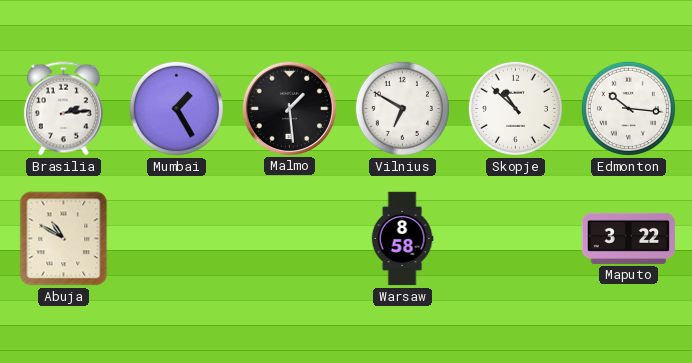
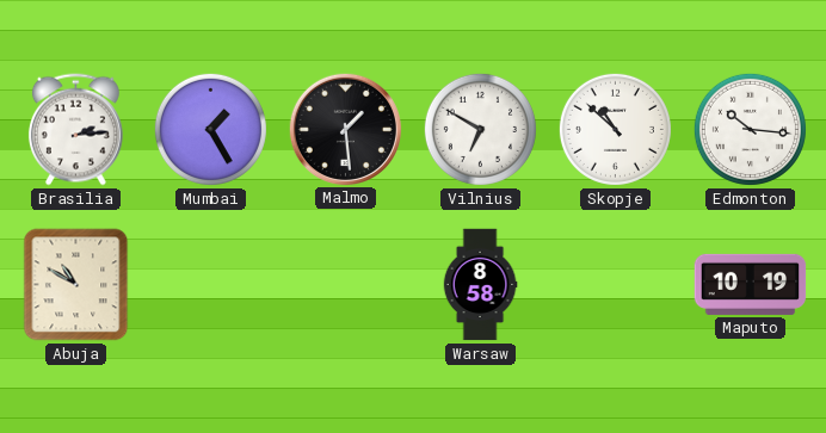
Maputo: 3:22 -> 10:19
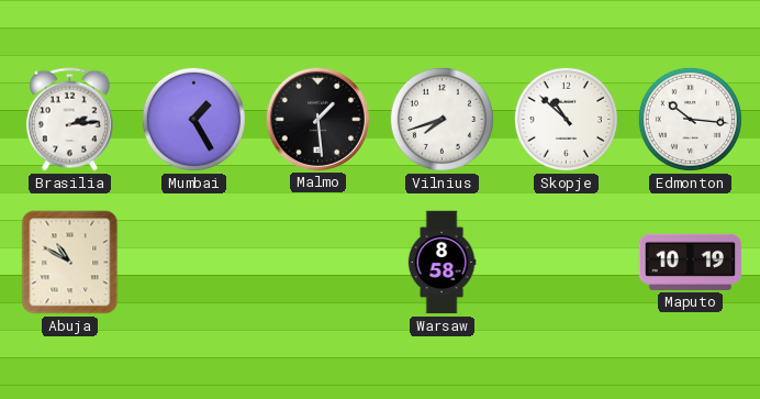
Vilnius: 6:50 -> 7:42
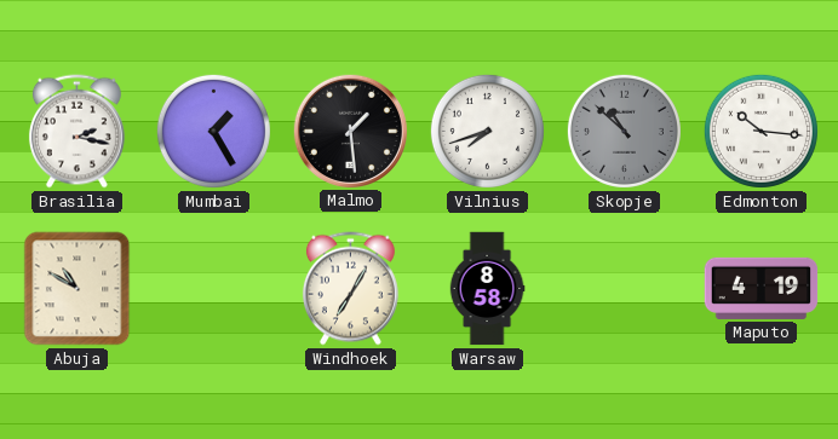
Brasilia: 2:14 -> 2:17
Skopje dial: white -> grey
Windhoek: none -> 7:05
Maputo: 10:19 -> 4:19
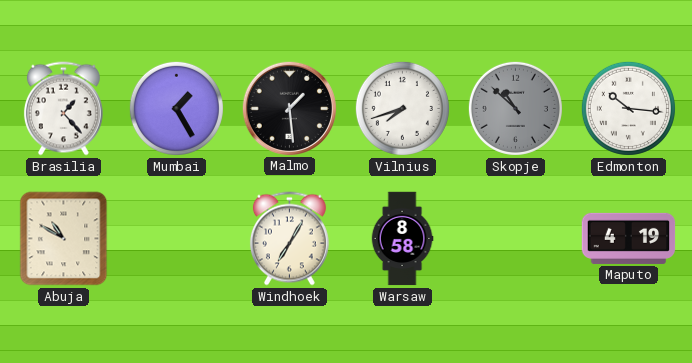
Brasilia: 2:17 -> 1:23
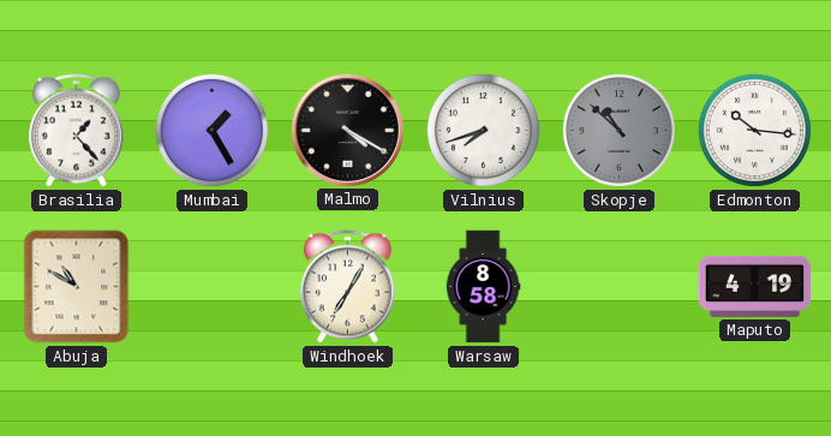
Malmo: 1:29 -> 4:20
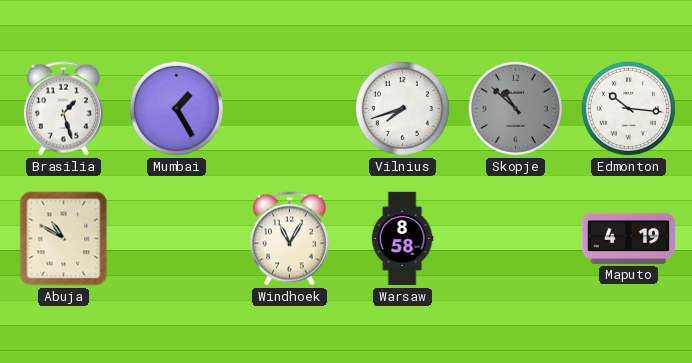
Brasilia: 1:23 -> 1:27
Malmo: 4:20 -> none
Windhoek: 7:05 -> 11:05
